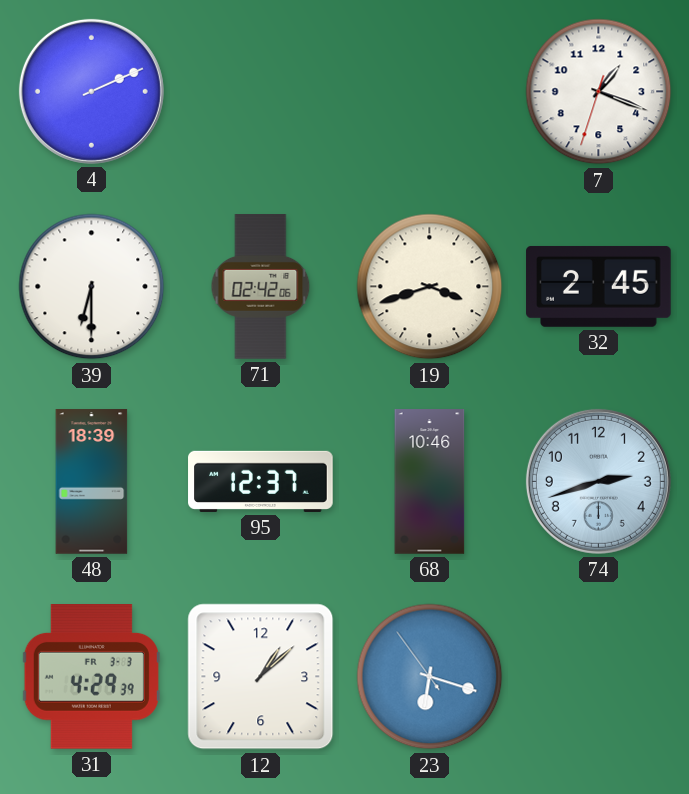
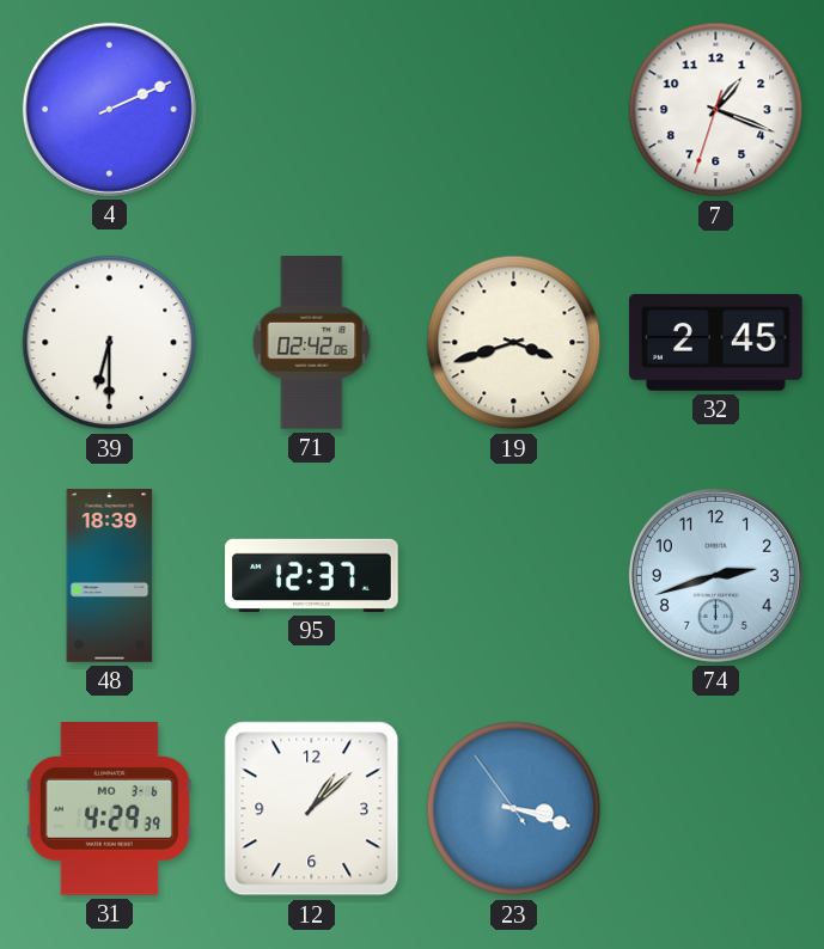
68: 10:46 -> none
31 date: FR 3-3 -> MO 3-6
23: 6:17 -> 3:17
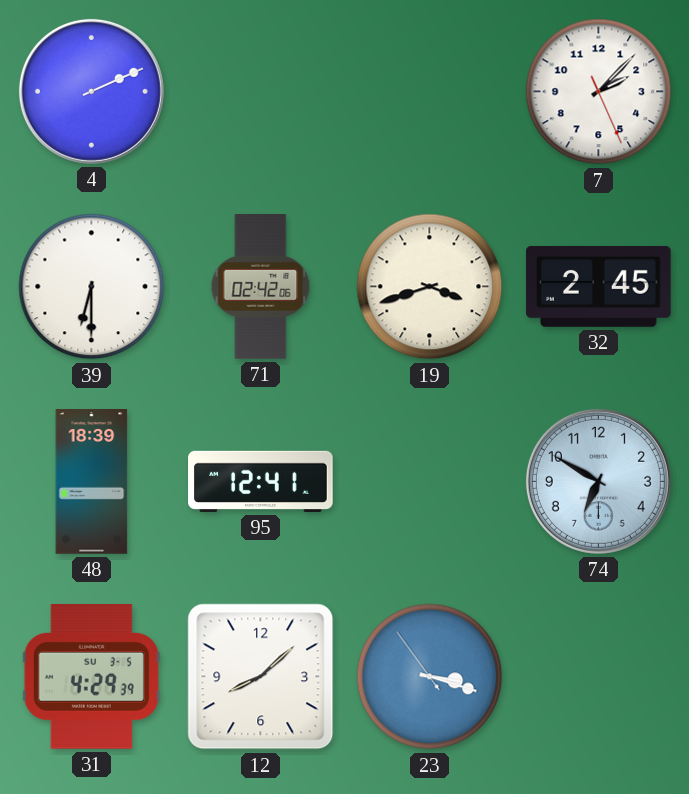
7: 1:18 -> 2:07
95: 12:37 -> 12:41
74: 2:42 -> 6:50
31 date: MO 3-6 -> SU 3-5
12: 1:08 -> 8:08
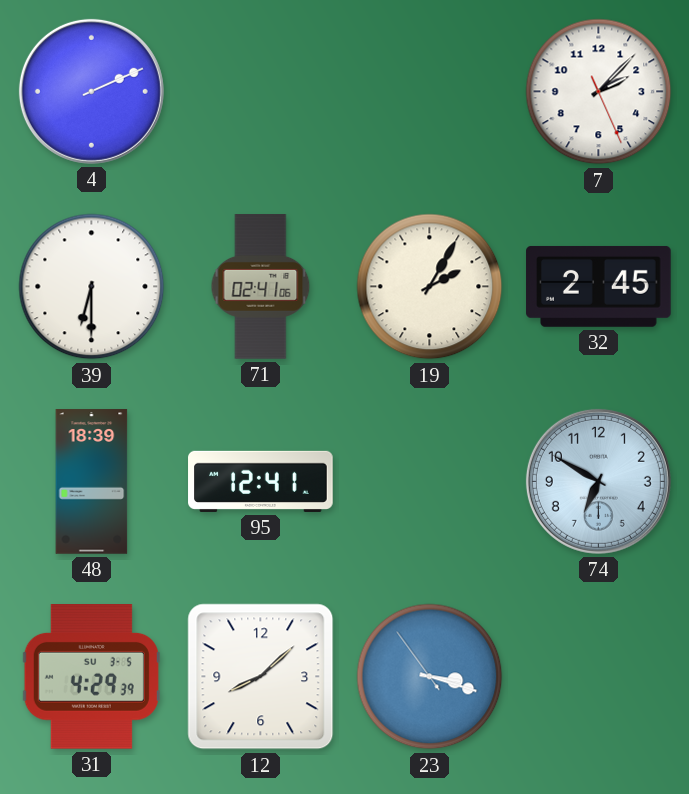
71: 02:42 -> 02:41
19: 3:42 -> 2:05
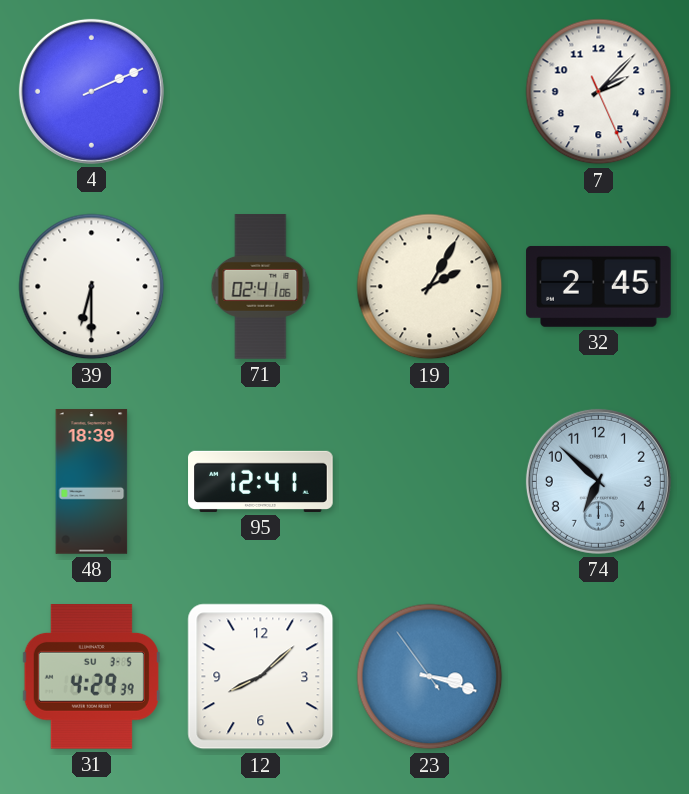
74: 6:50 -> 6:52
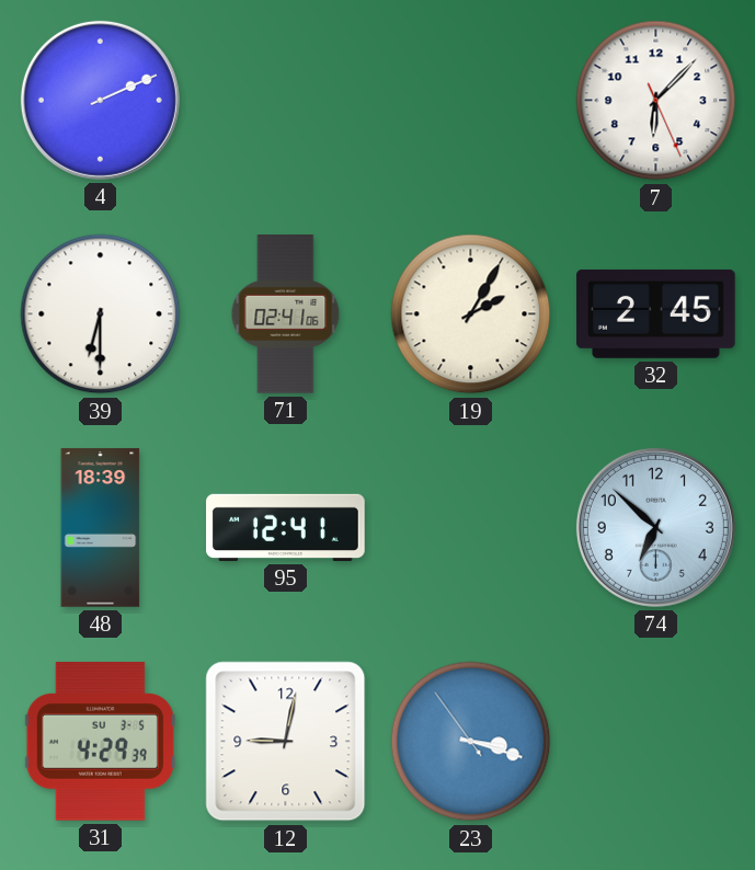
7: 2:07 -> 6:07
12: 8:08 -> 9:02
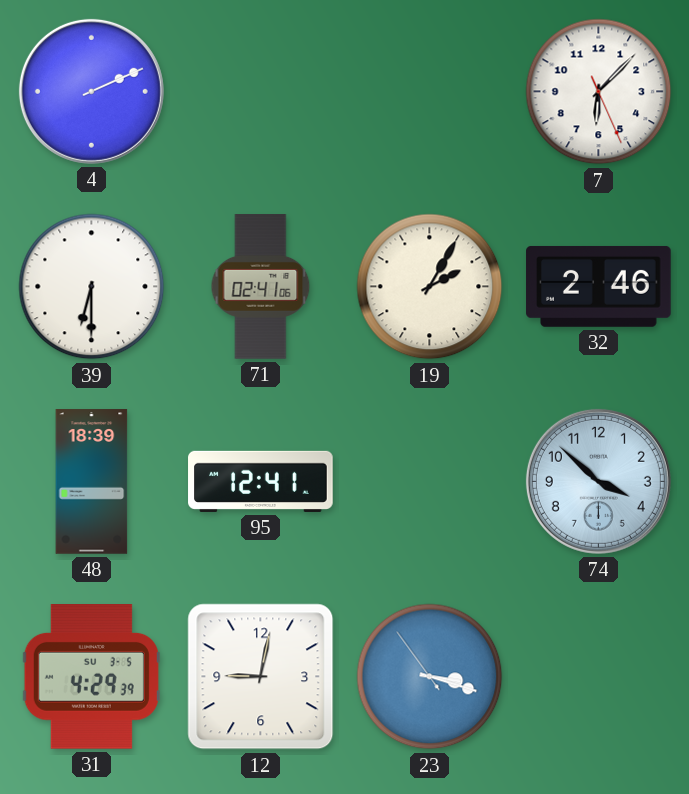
32: 2:45 -> 2:46
74: 6:52 -> 3:52
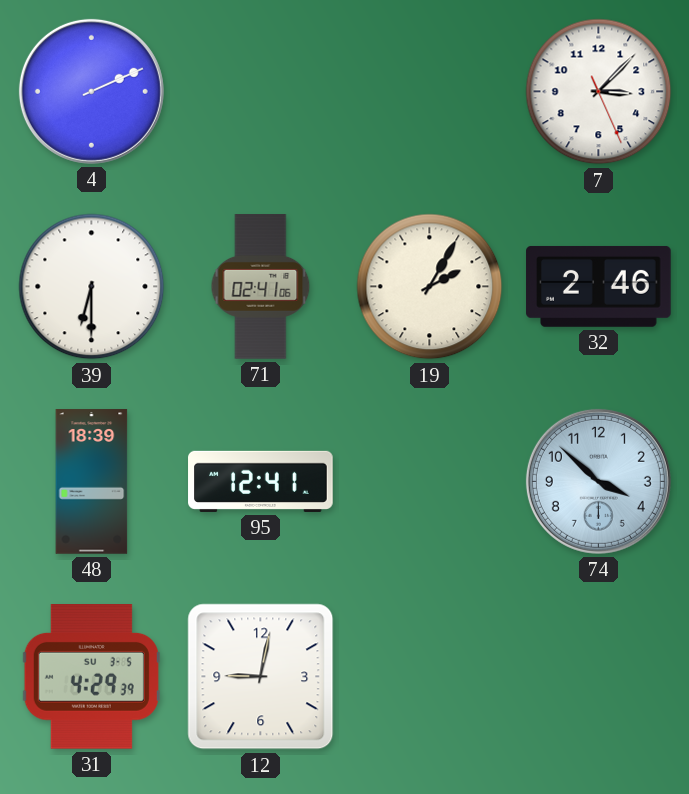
7: 6:07 -> 3:07
23: 3:17 -> none
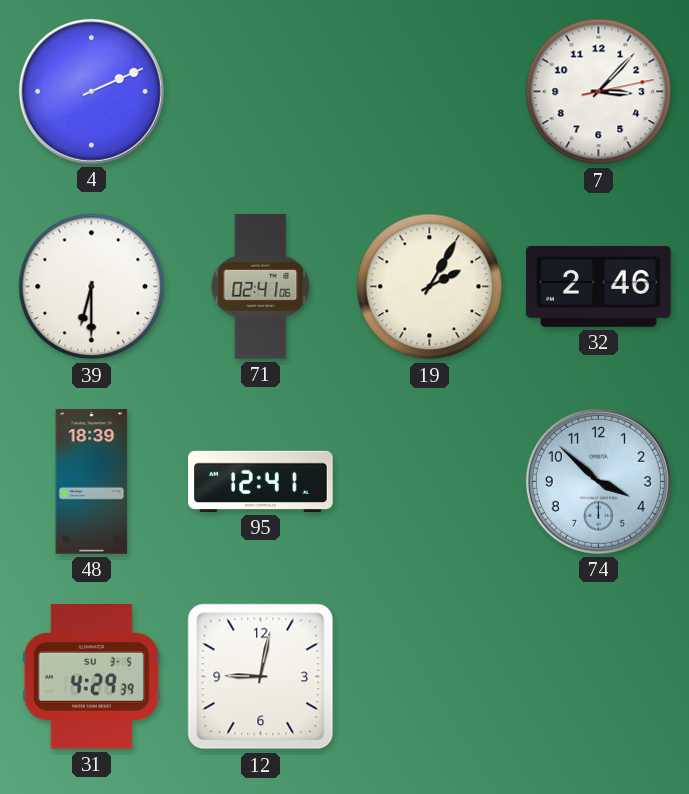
7: 3:07:26 -> 3:07:13
